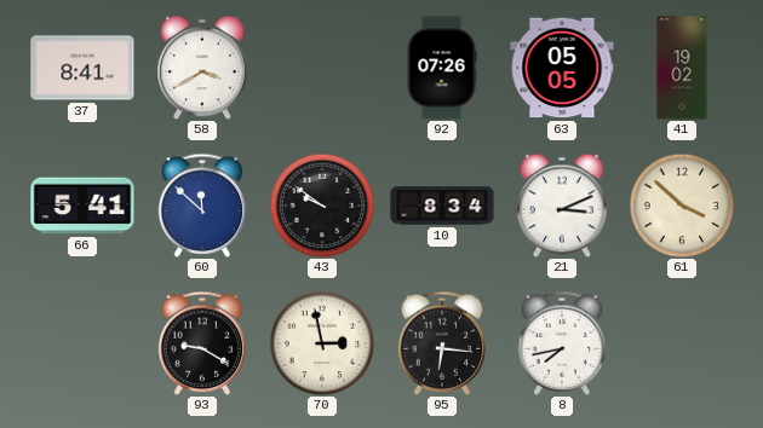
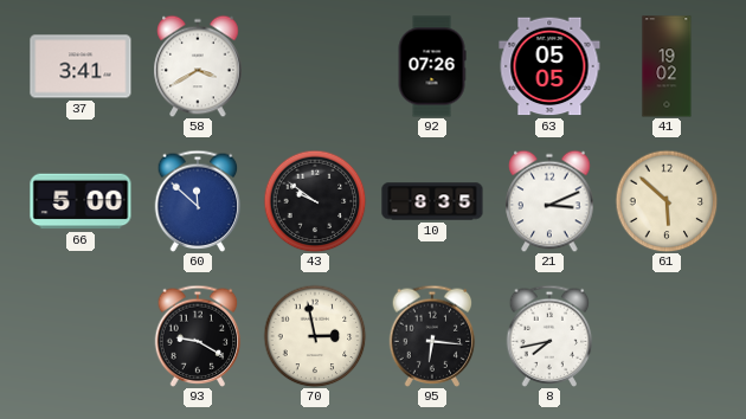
37: 8:41 -> 3:41
66: 5:41 -> 5:00
10: 8:34 -> 8:35
61: 3:52 -> 5:52
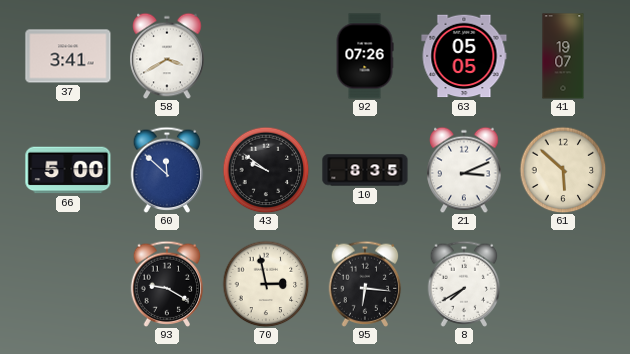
41: 19:02 -> 19:07
8: 7:43 -> 7:40
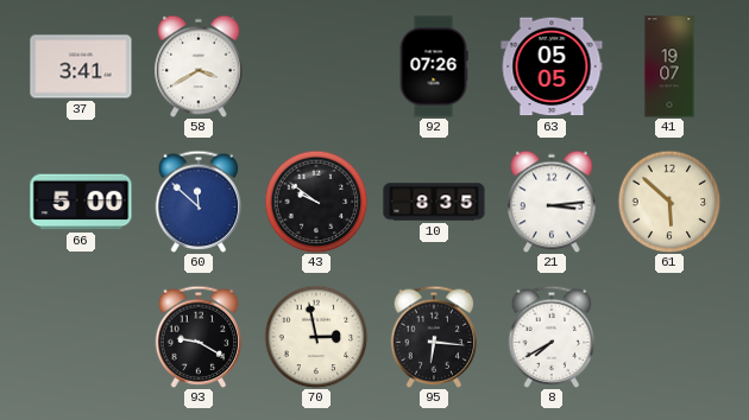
21: 3:11 -> 3:14
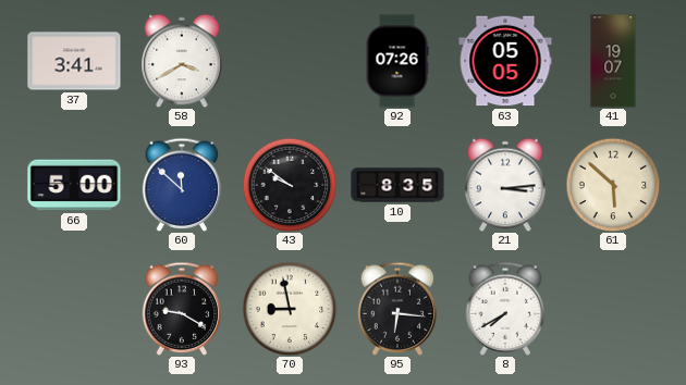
70: 2:58 -> 8:58
